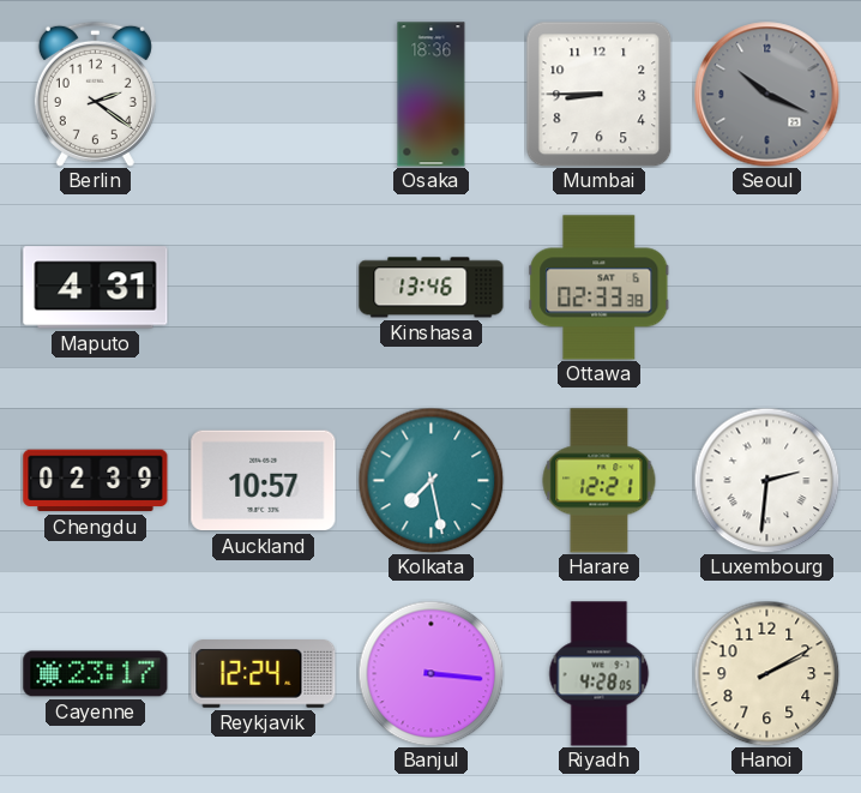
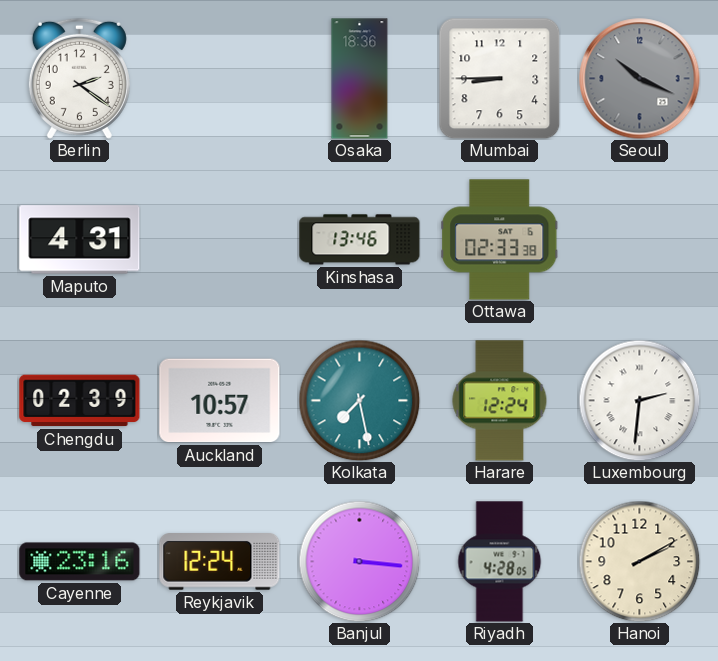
Harare: 12:21 -> 12:24
Cayenne: 23:17 -> 23:16
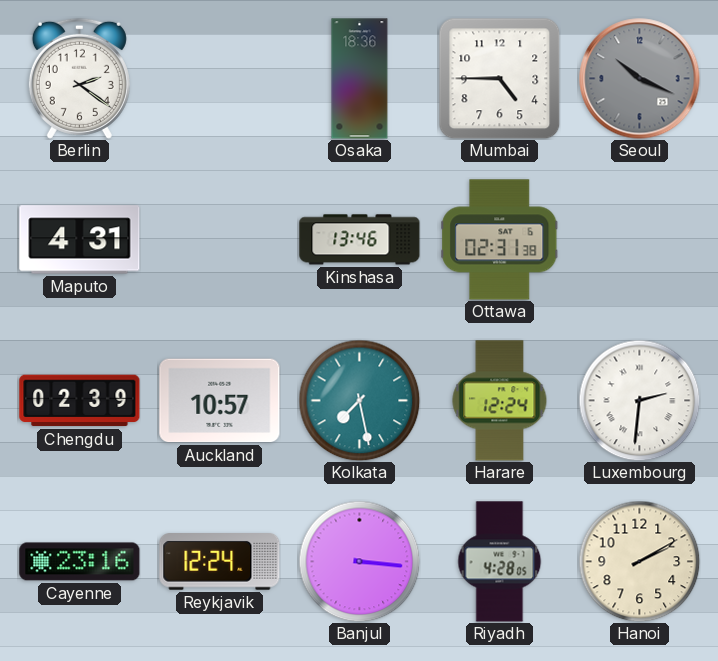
Mumbai: 8:45 -> 4:45
Ottawa: 02:33 -> 02:31
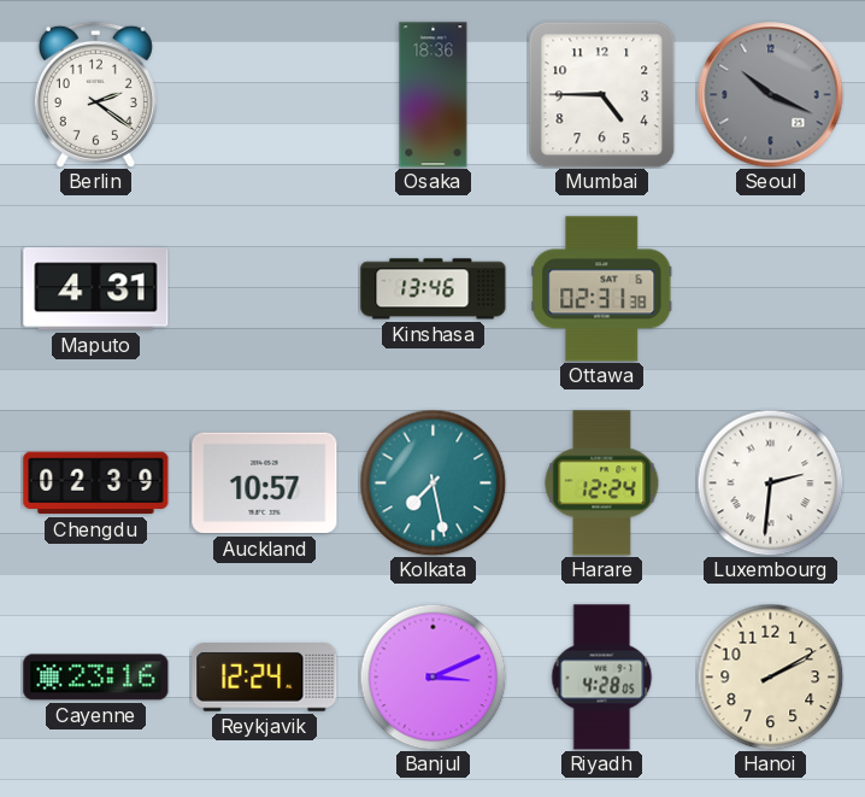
Banjul: 3:16 -> 3:11
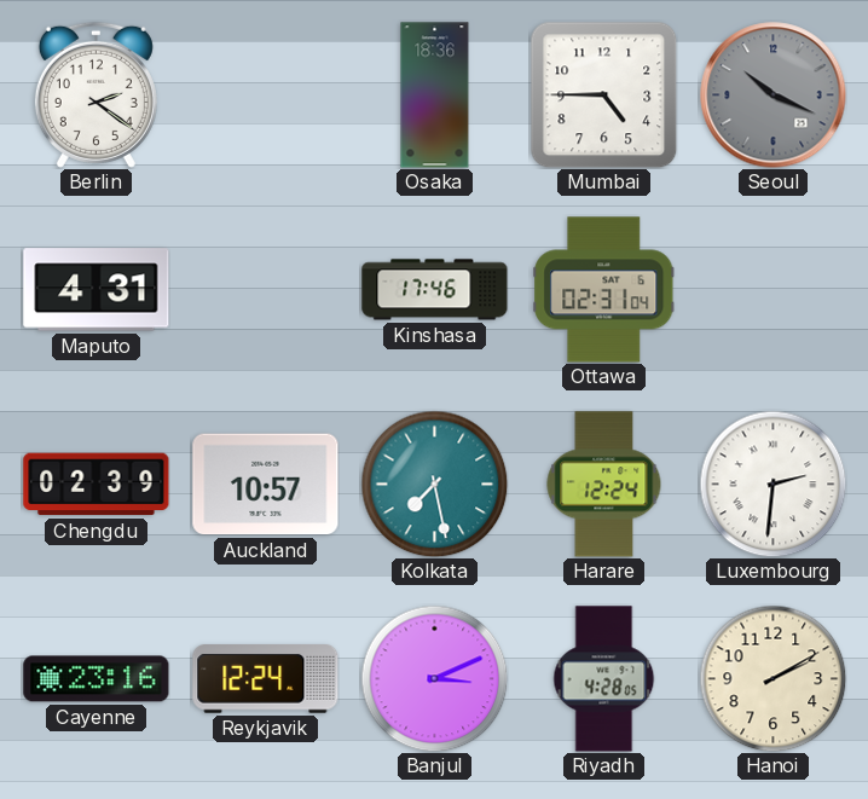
Kinshasa: 13:46 -> 17:46
Ottawa: 02:31:38 -> 02:31:04
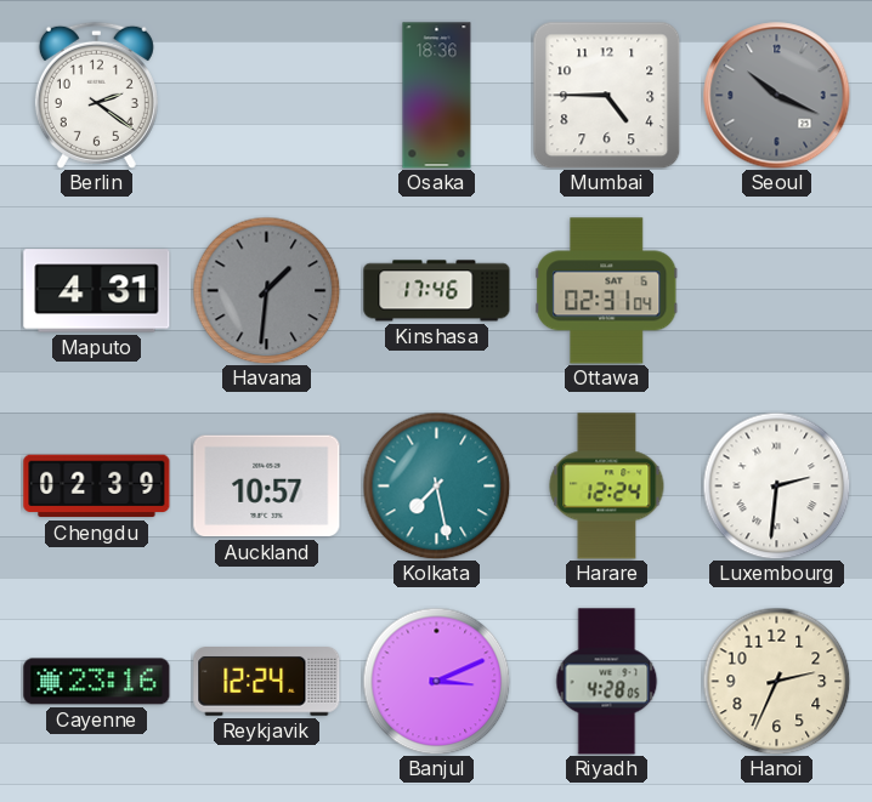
Havana: none -> 1:31
Hanoi: 2:10 -> 2:34
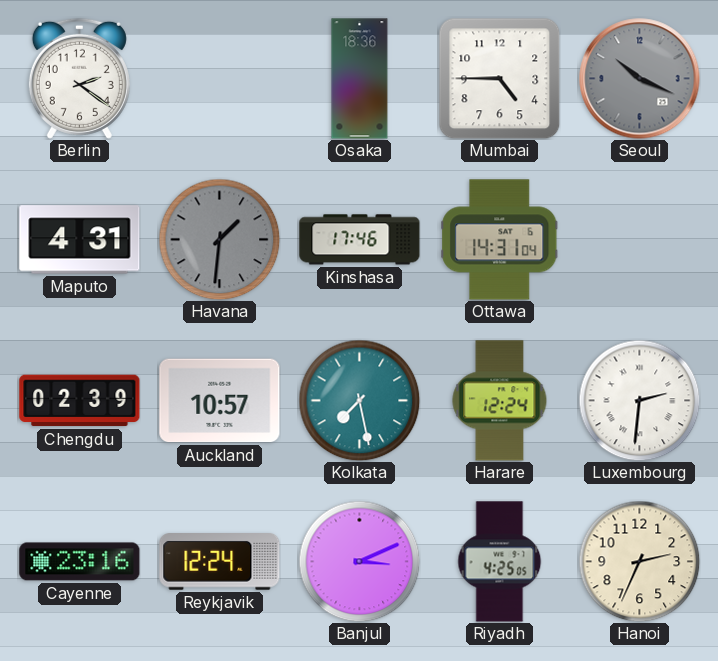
Ottawa: 02:31 -> 14:31
Riyadh: 4:28 -> 4:25
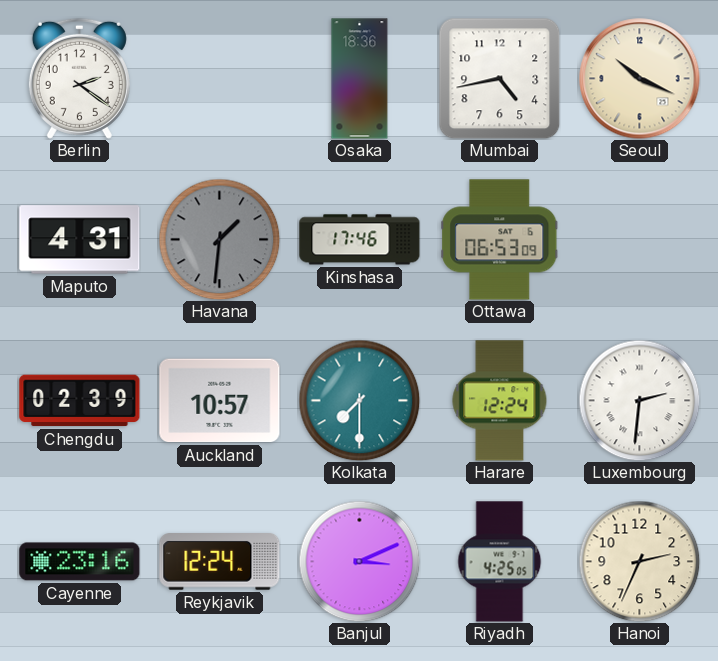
Mumbai: 4:45 -> 4:43
Seoul dial: grey -> cream
Ottawa: 14:31 -> 06:53
Kolkata: 7:28 -> 7:30
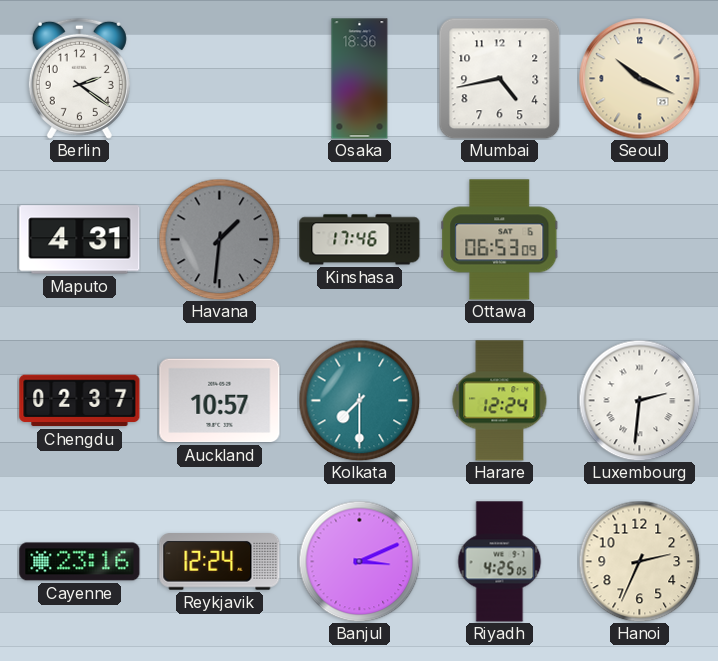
Chengdu: 02:39 -> 02:37
